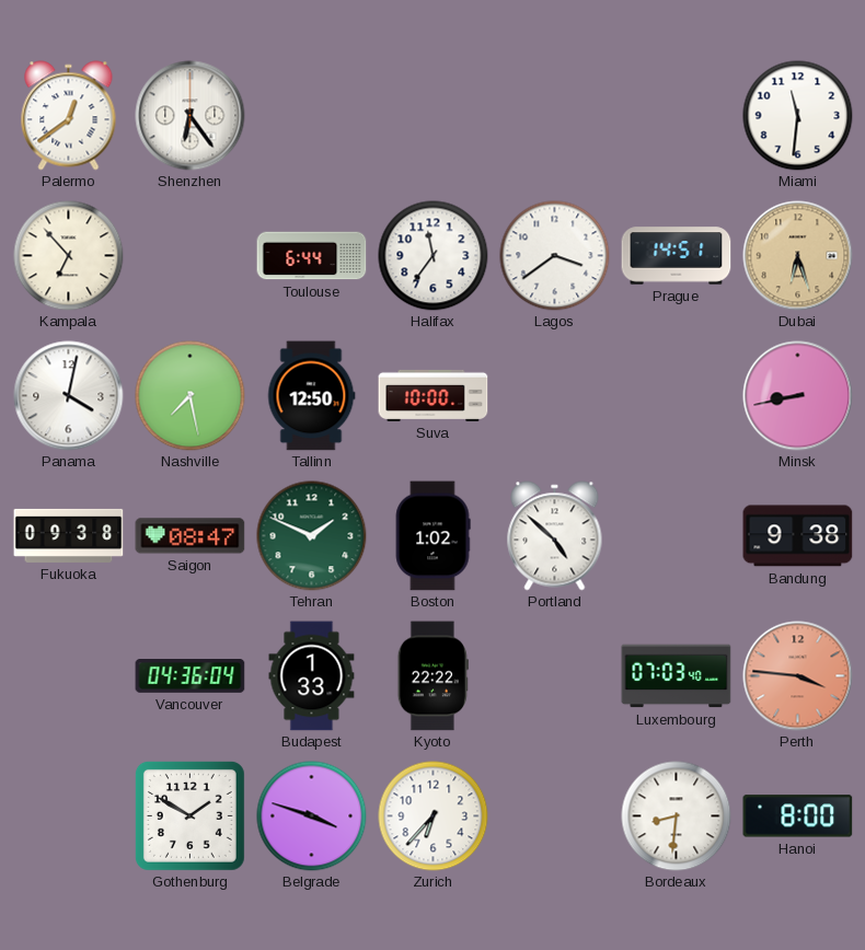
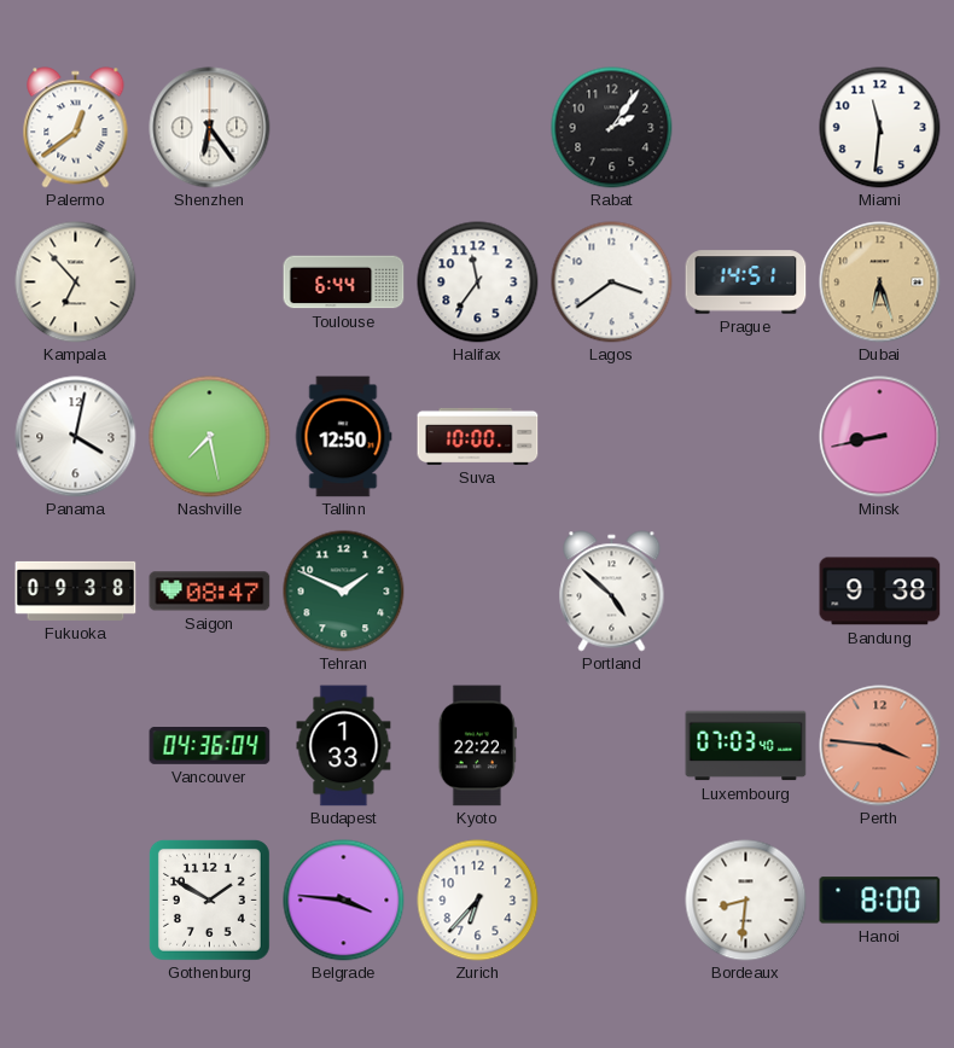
Rabat: none -> 2:06
Boston: 1:02 -> none
Belgrade: 3:48 -> 3:46
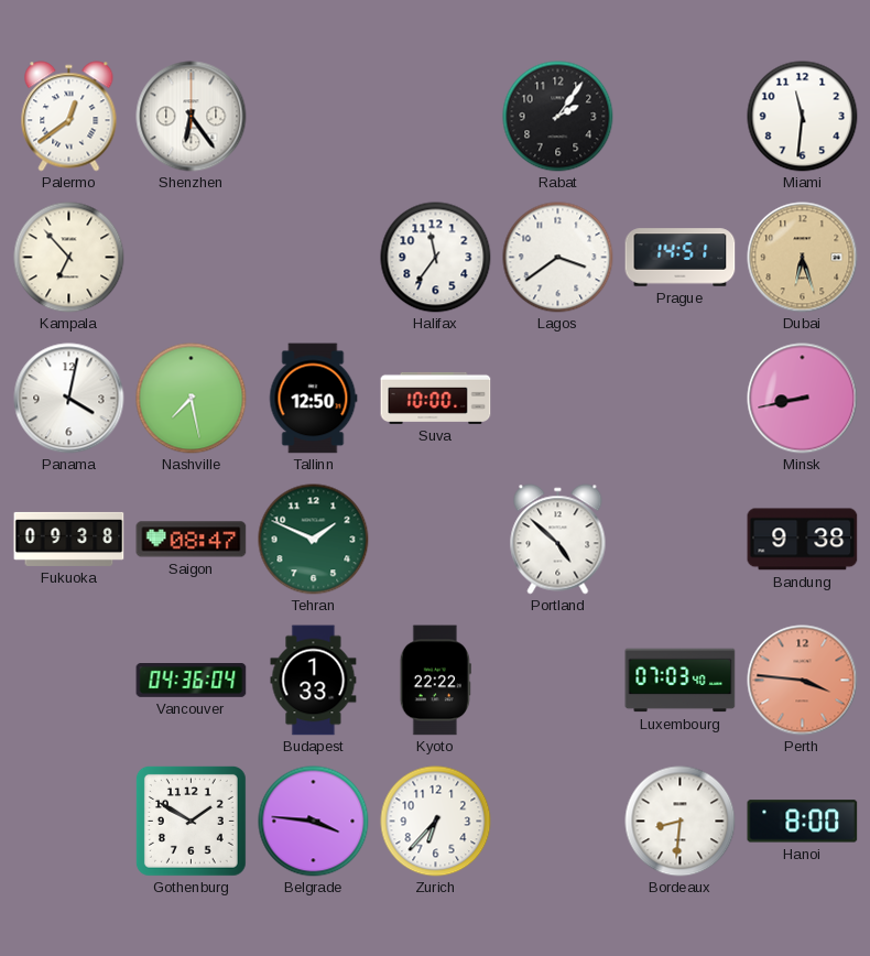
Toulouse: 6:44 -> none
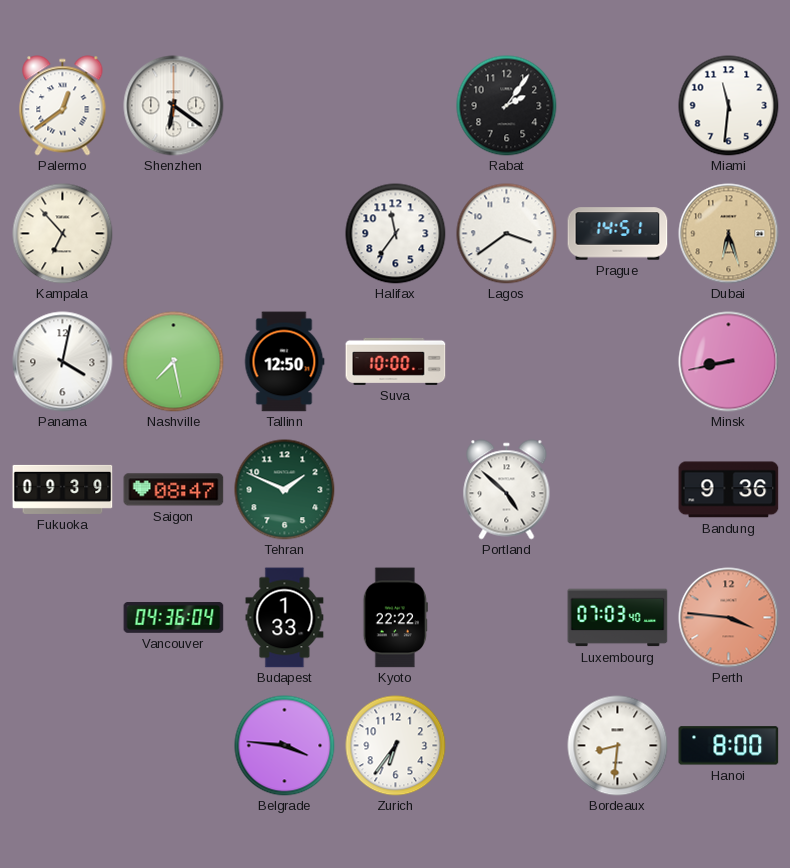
Shenzhen: 6:24 -> 6:21
Fukuoka: 09:38 -> 09:39
Bandung: 9:38 -> 9:36
Gothenburg: 1:50 -> none
Zurich: 6:37 -> 6:36
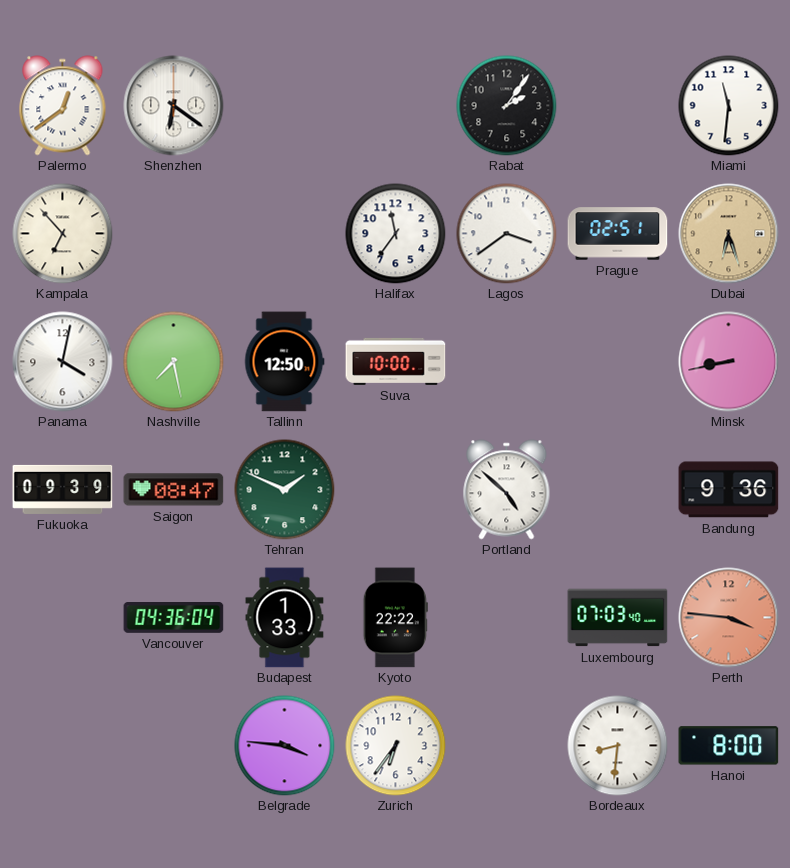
Prague: 14:51 -> 02:51
